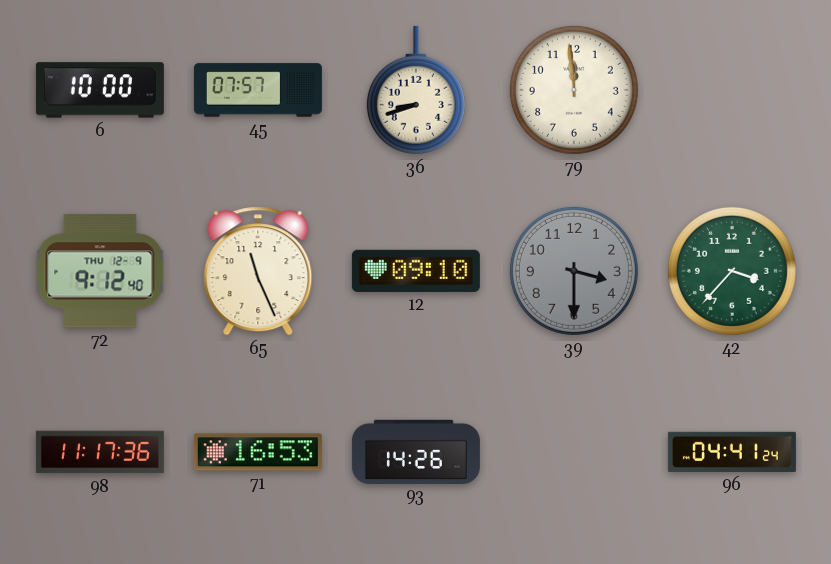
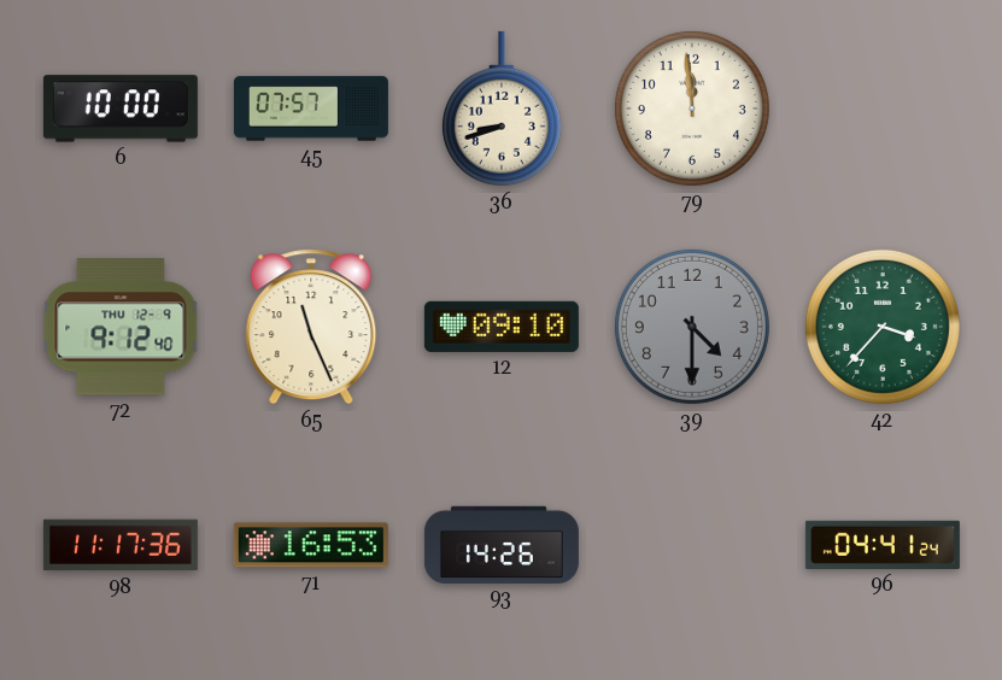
39: 3:30 -> 4:30
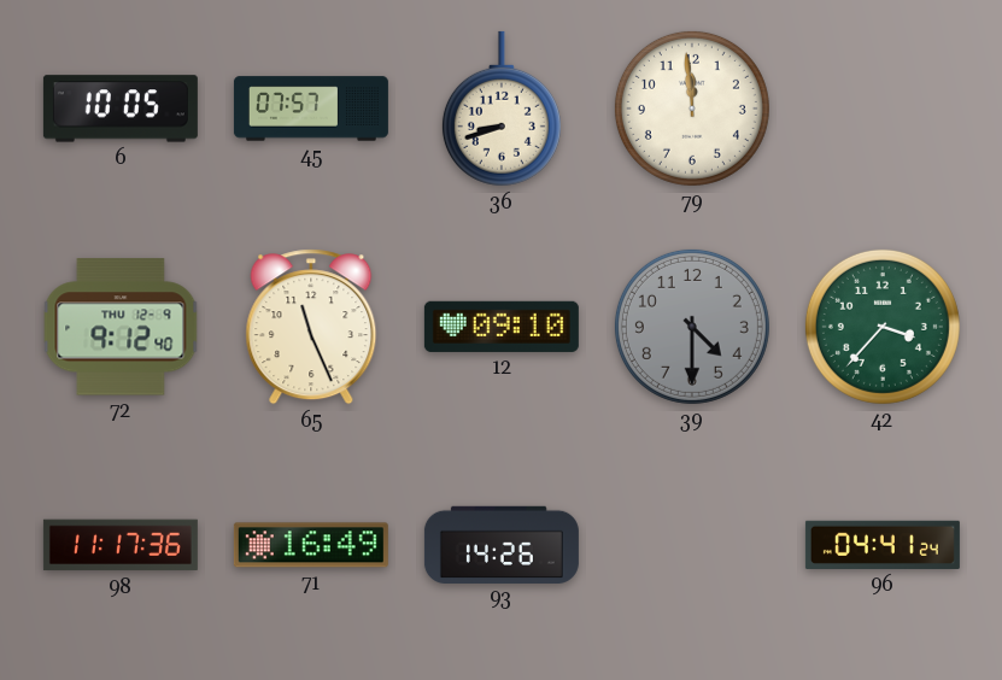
6: 10:00 -> 10:05
71: 16:53 -> 16:49
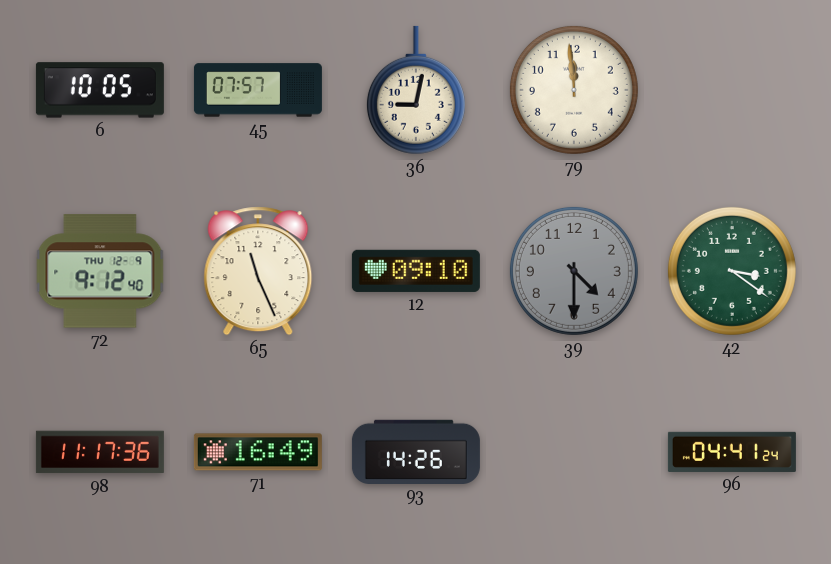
36: 8:42 -> 9:02
42: 3:37 -> 3:21
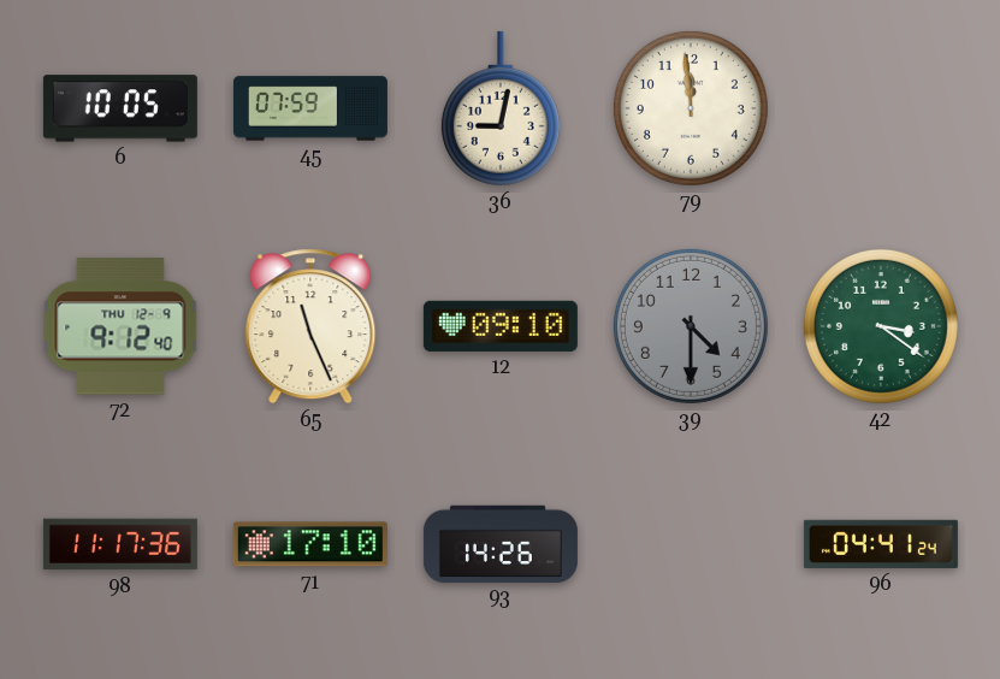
45: 07:57 -> 07:59
71: 16:49 -> 17:10
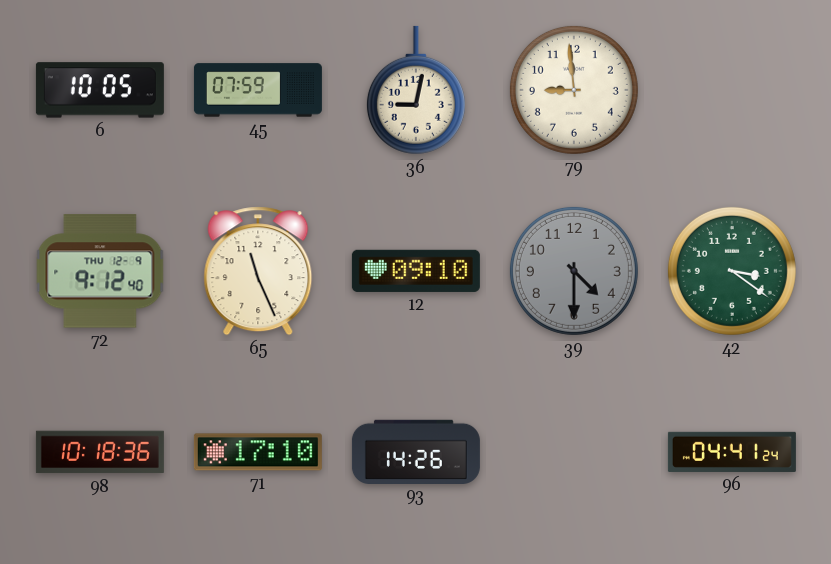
79: 11:59 -> 8:59
98: 11:17 -> 10:18
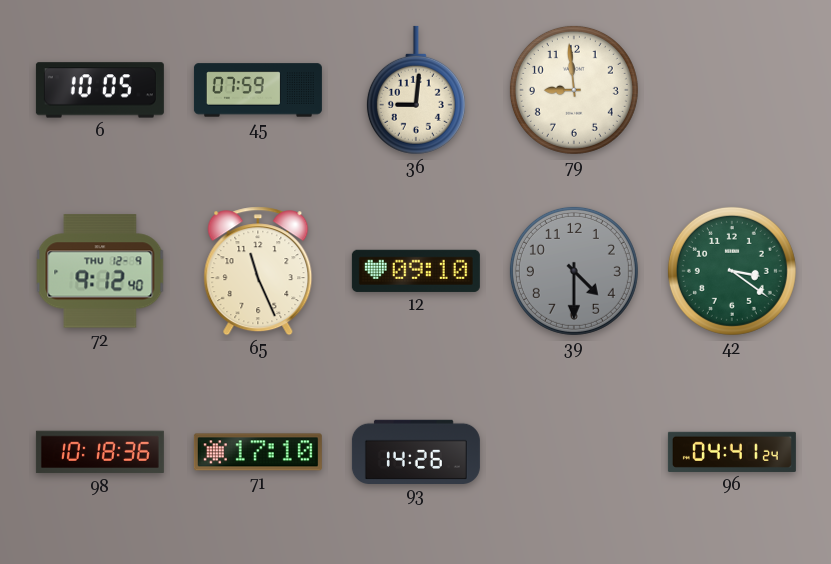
36: 9:02 -> 9:01
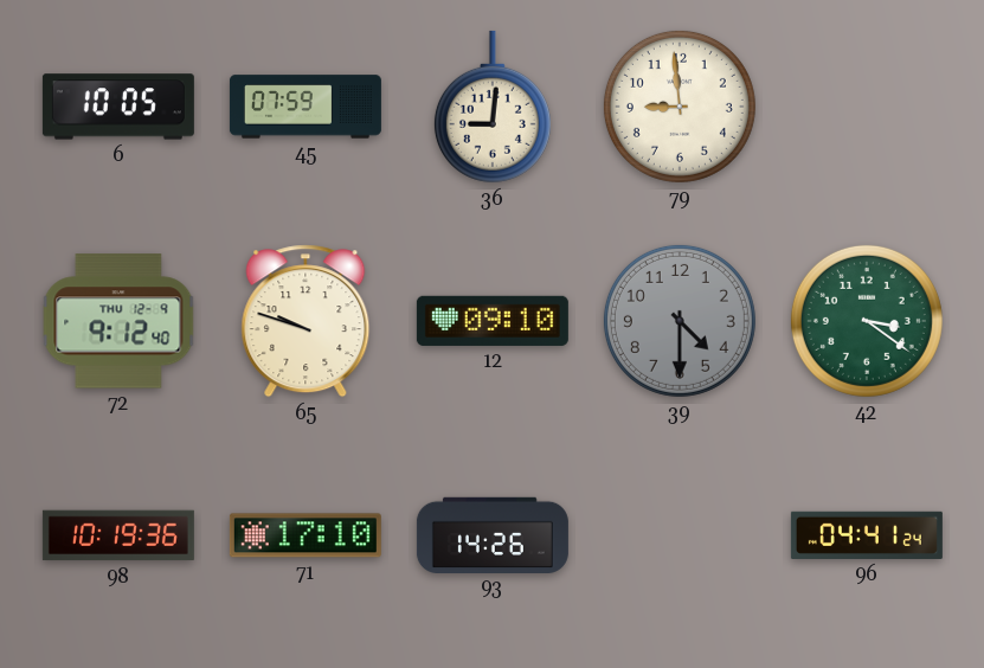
65: 11:26 -> 9:48
98: 10:18 -> 10:19
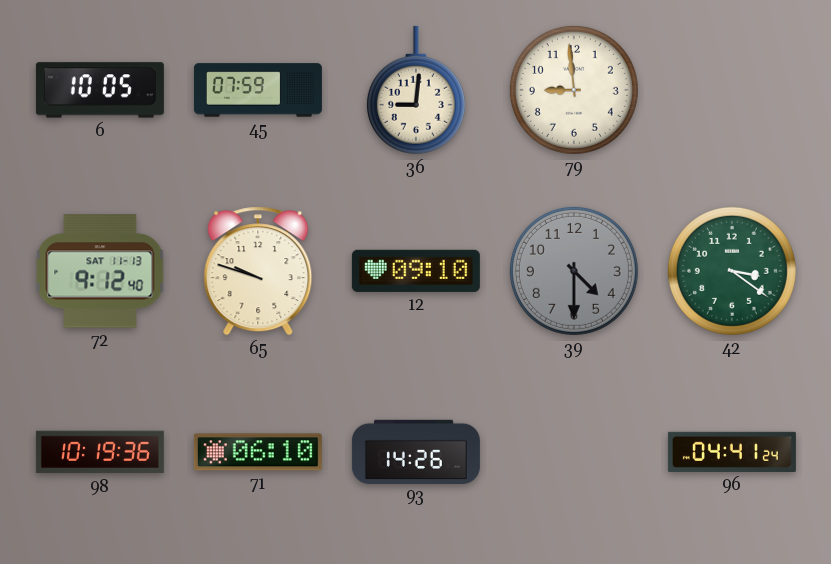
72 date: THU 12-9 -> SAT 11-13
71: 17:10 -> 06:10
